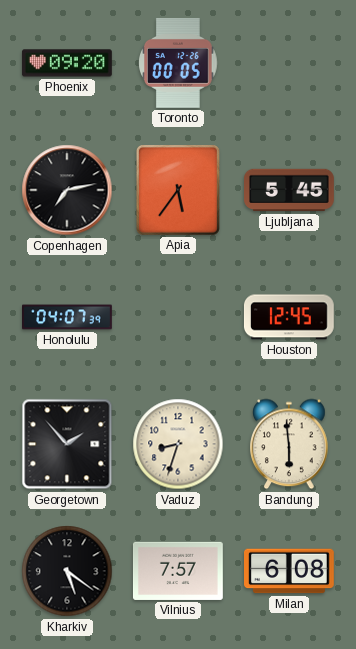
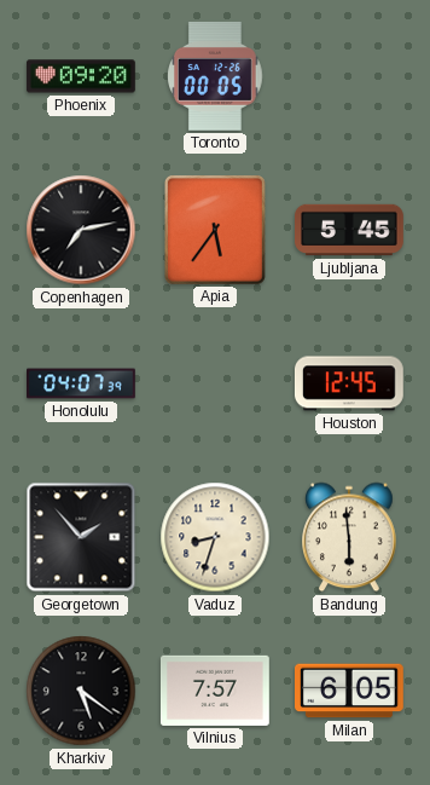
Milan: 6:08 -> 6:05
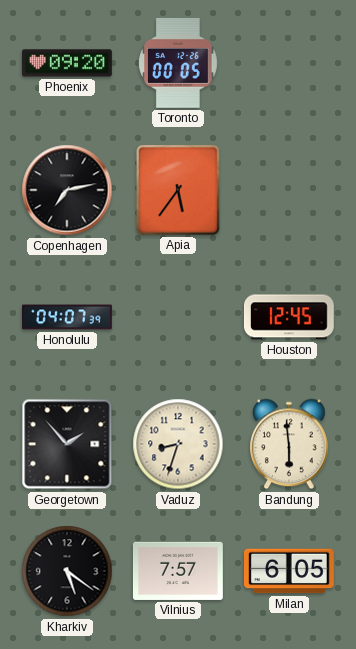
Ljubljana: 5:45 -> none
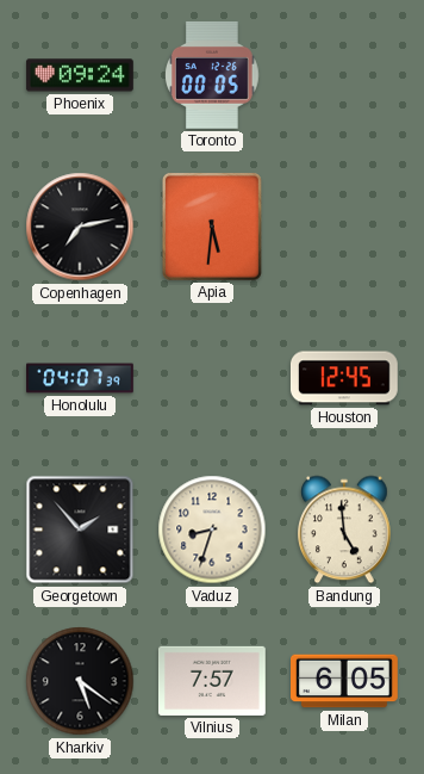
Phoenix: 09:20 -> 09:24
Apia: 5:36 -> 5:31
Bandung: 5:59 -> 4:59
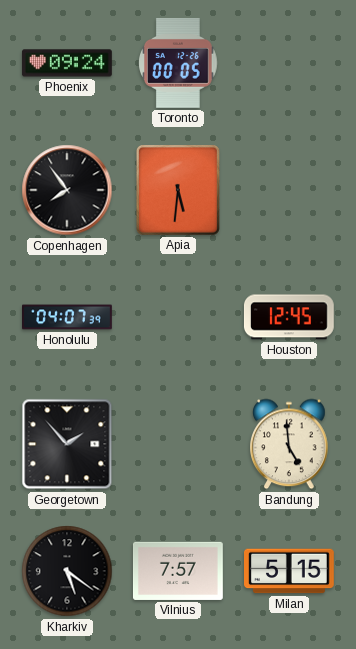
Copenhagen: 7:13 -> 7:54
Vaduz: 8:33 -> none
Milan: 6:05 -> 5:15
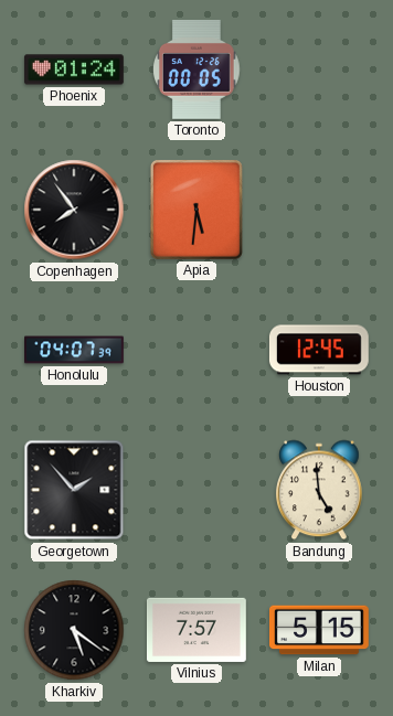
Phoenix: 09:24 -> 01:24
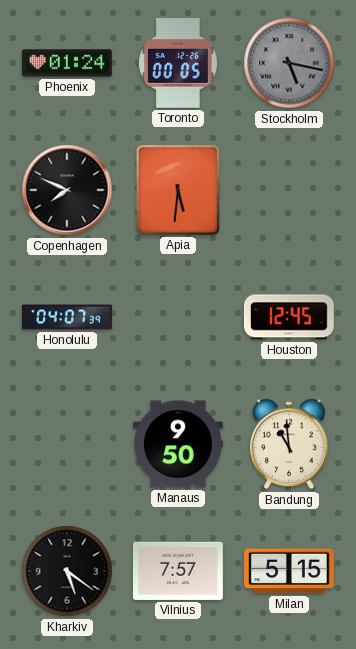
Stockholm: none -> 5:17
Copenhagen: 7:54 -> 7:49
Georgetown: 1:53 -> none
Manaus: none -> 9:50
Bandung: 4:59 -> 10:59
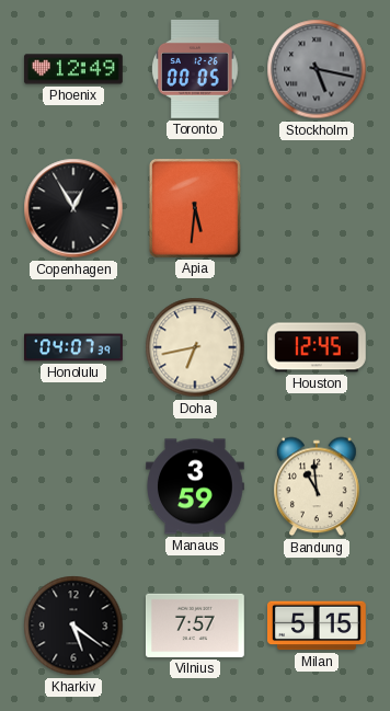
Phoenix: 01:24 -> 12:49
Copenhagen: 7:49 -> 12:55
Doha: none -> 6:43
Manaus: 9:50 -> 3:59
